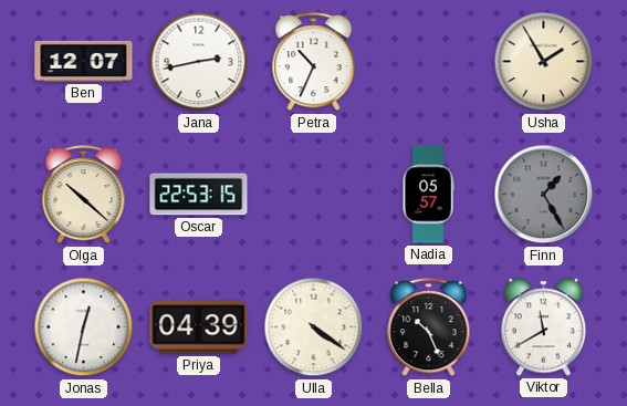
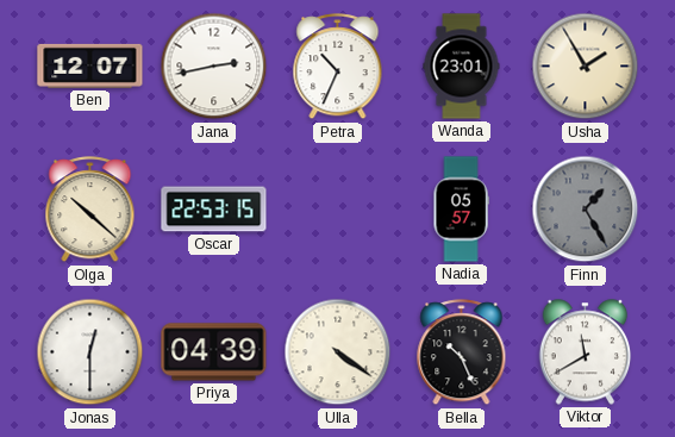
Wanda: none -> 23:01
Jonas: 12:32 -> 12:30
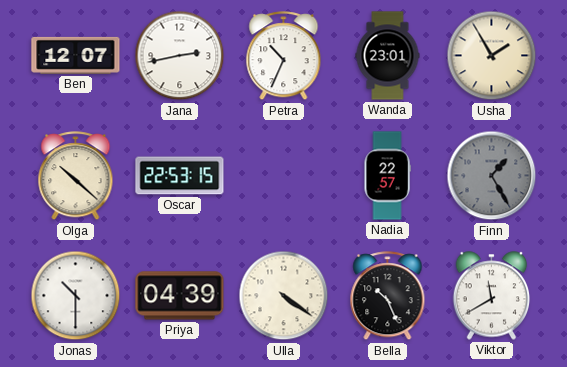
Nadia: 05:57 -> 22:57
Jonas: 12:30 -> 10:30
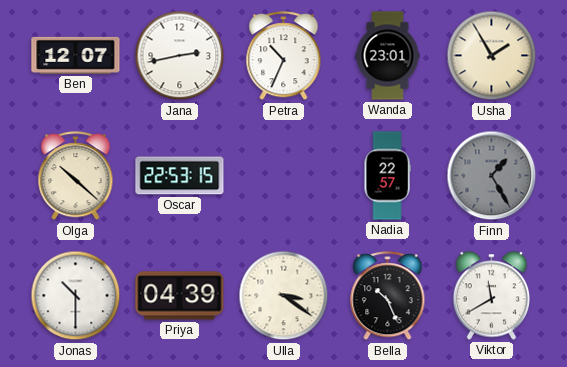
Ulla: 4:21 -> 3:21
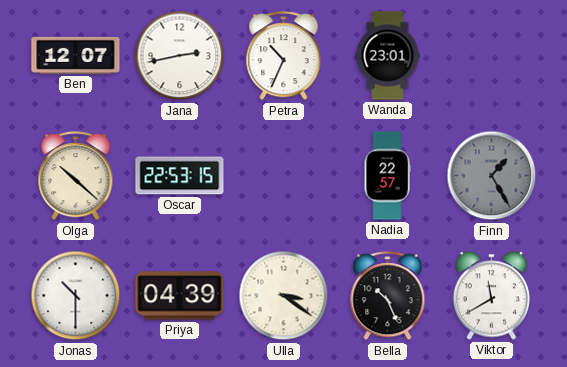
Usha: 1:55 -> none
